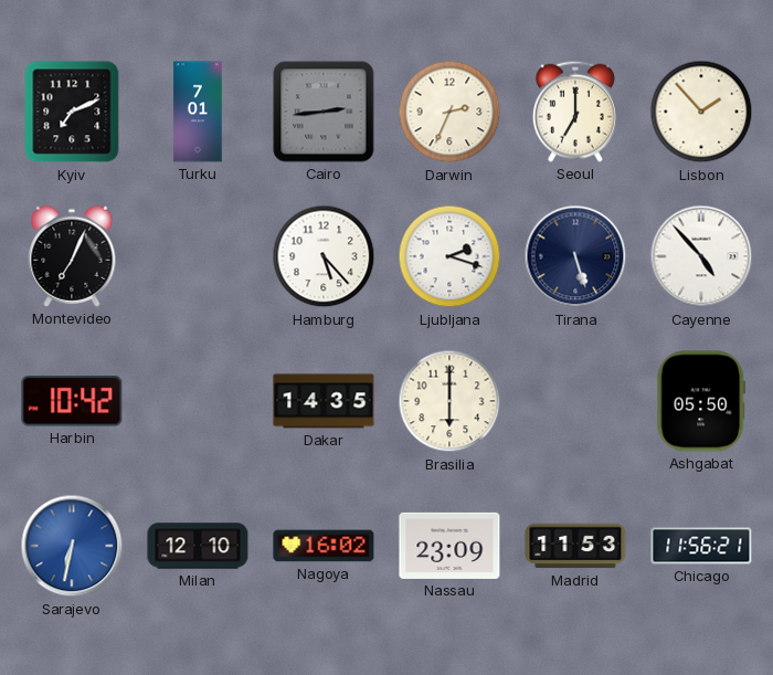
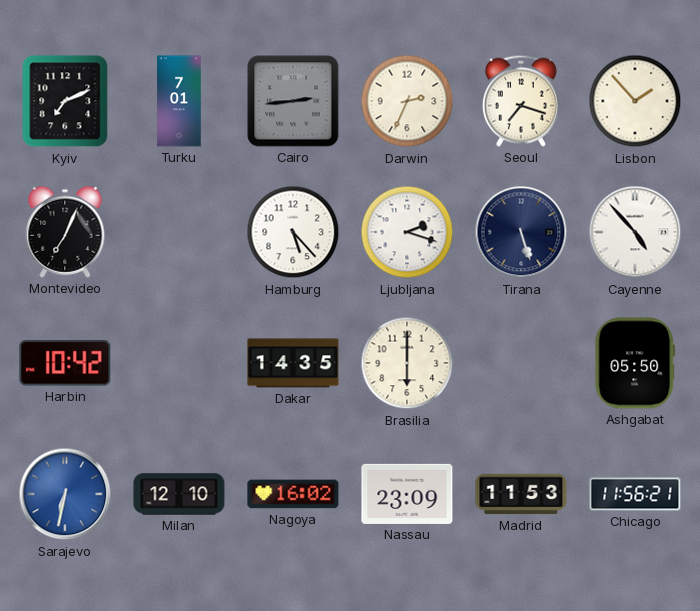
Seoul: 7:00 -> 7:18
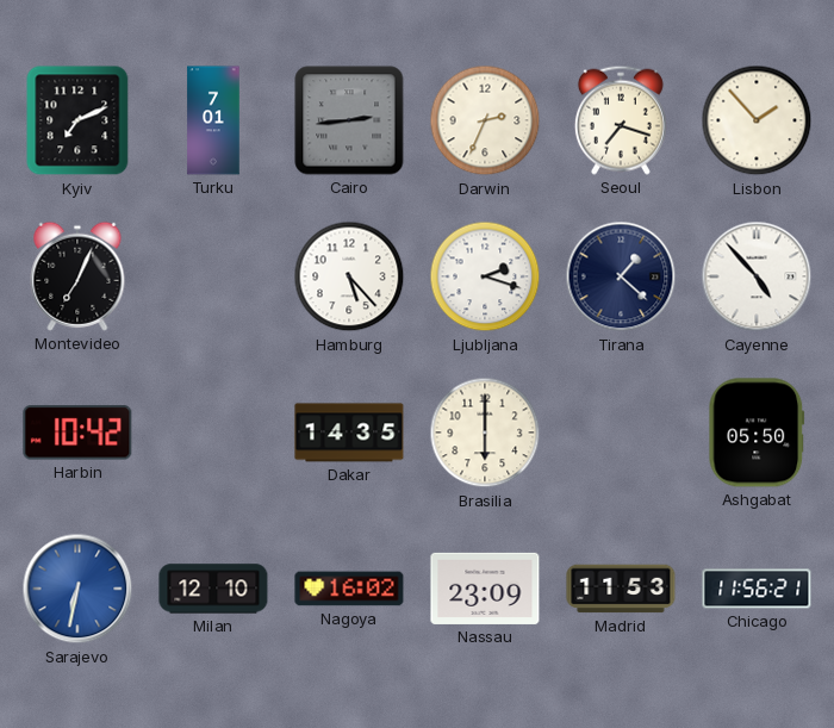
Tirana: 5:27 -> 1:22
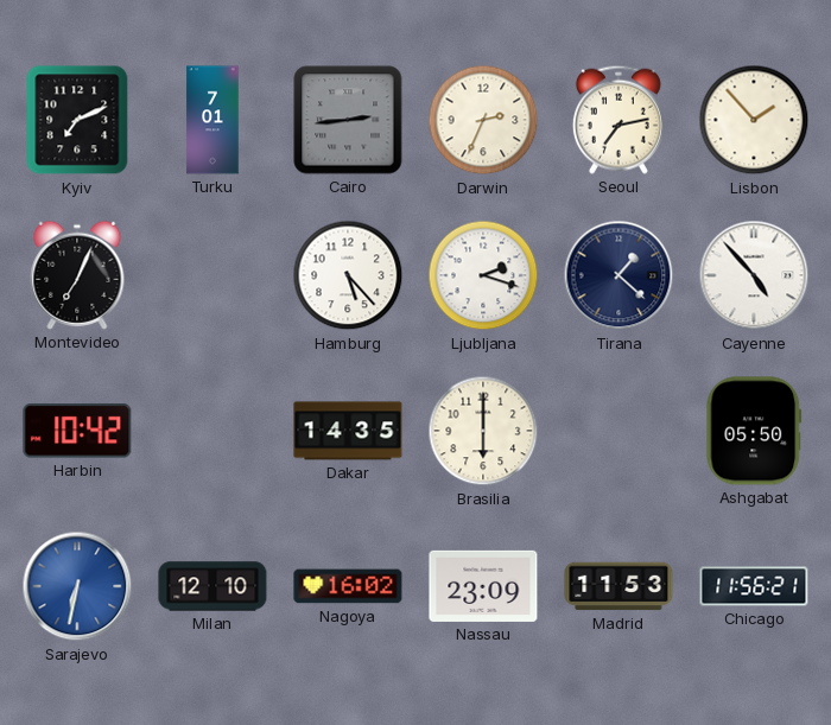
Seoul: 7:18 -> 7:13
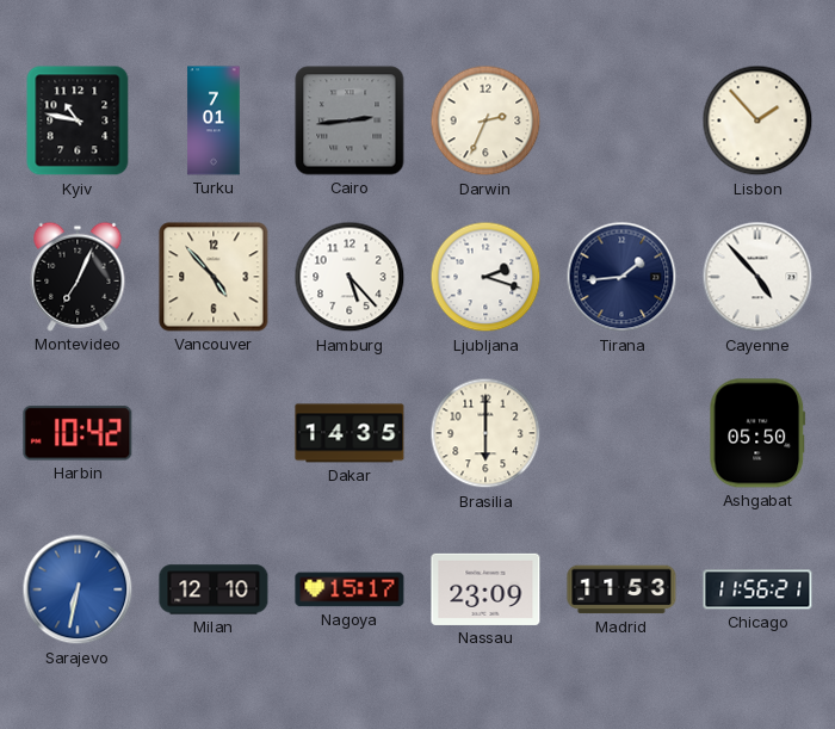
Kyiv: 7:11 -> 10:47
Seoul: 7:13 -> none
Vancouver: none -> 4:53
Tirana: 1:22 -> 1:44
Nagoya: 16:02 -> 15:17
